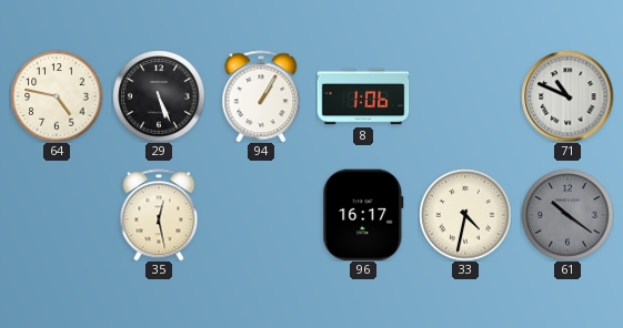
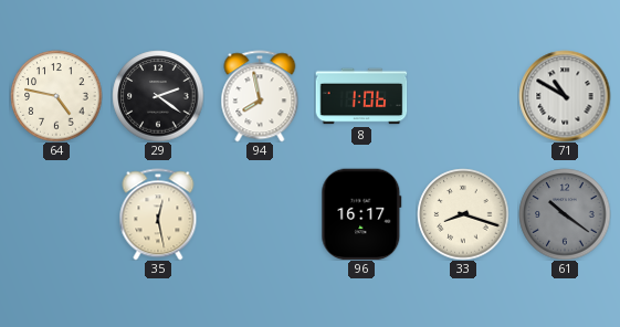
29: 5:26 -> 2:21
94: 1:05 -> 7:58
71: 10:49 -> 10:50
33: 4:32 -> 8:18
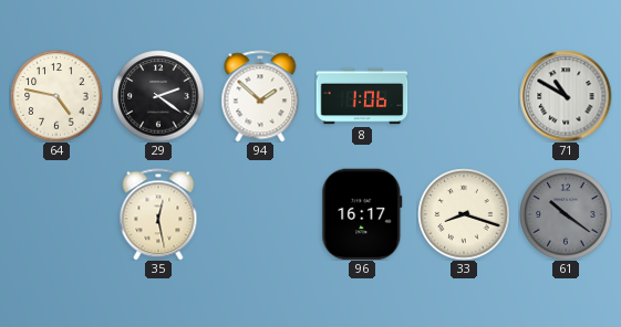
94: 7:58 -> 1:52
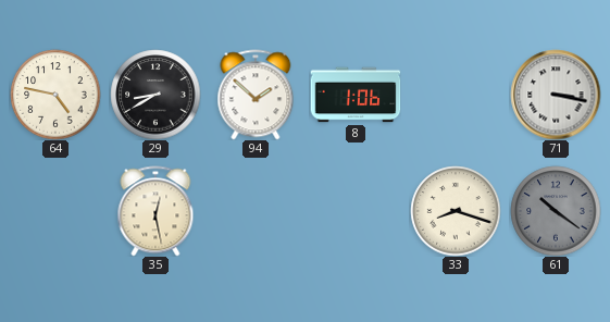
29: 2:21 -> 8:40
71: 10:50 -> 3:17
96: 16:17 -> none
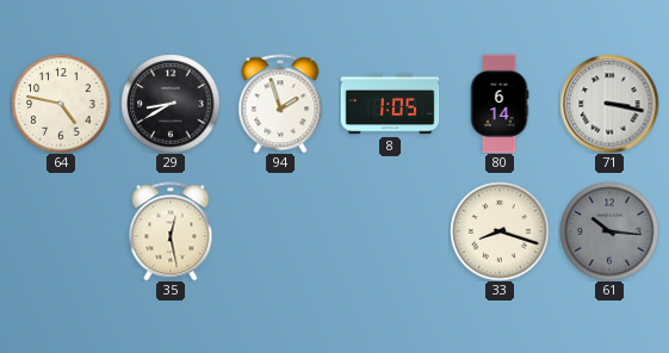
94: 1:52 -> 1:57
8: 1:06 -> 1:05
80: none -> 6:14
61: 10:21 -> 10:16
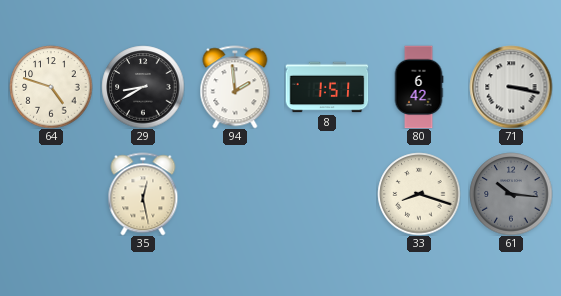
64: 4:47 -> 4:48
94: 1:57 -> 1:59
8: 1:05 -> 1:51
80: 6:14 -> 6:42
